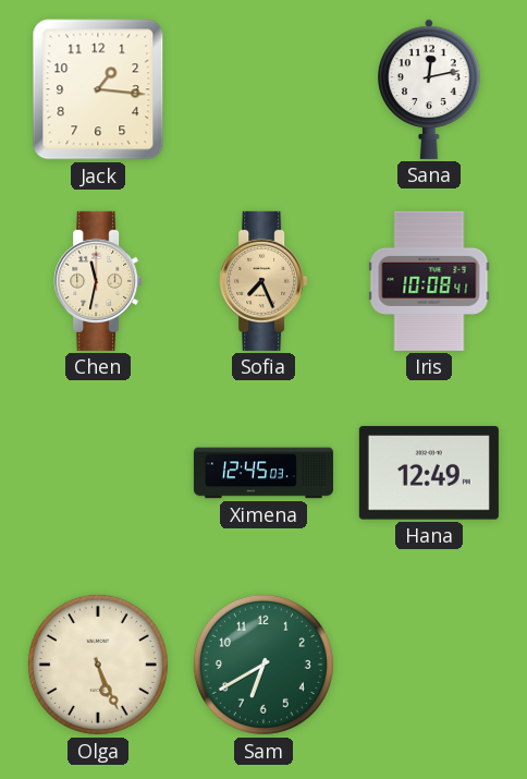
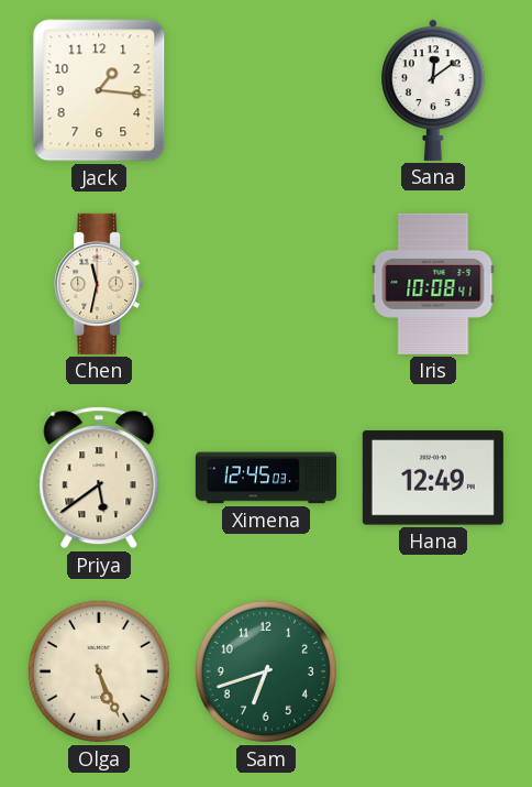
Sana: 12:13 -> 12:09
Sofia: 7:26 -> none
Priya: none -> 5:39
Sam: 6:40 -> 6:42
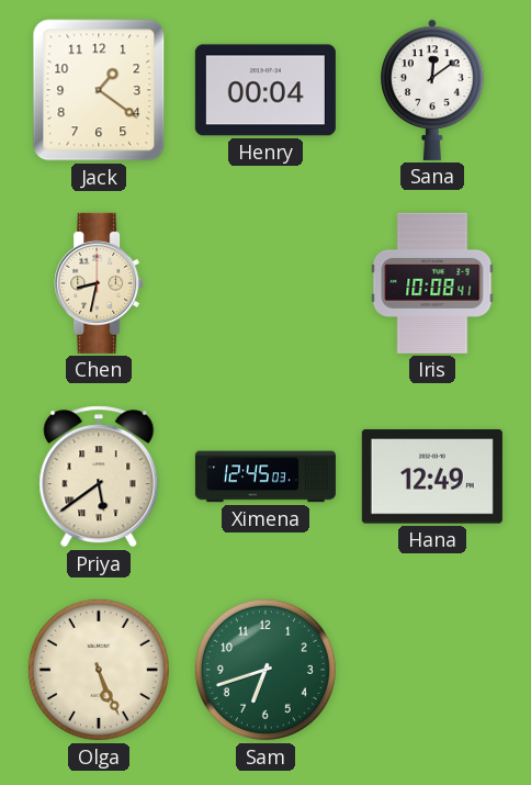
Jack: 1:16 -> 1:21
Henry: none -> 00:04
Chen: 11:32 -> 8:32
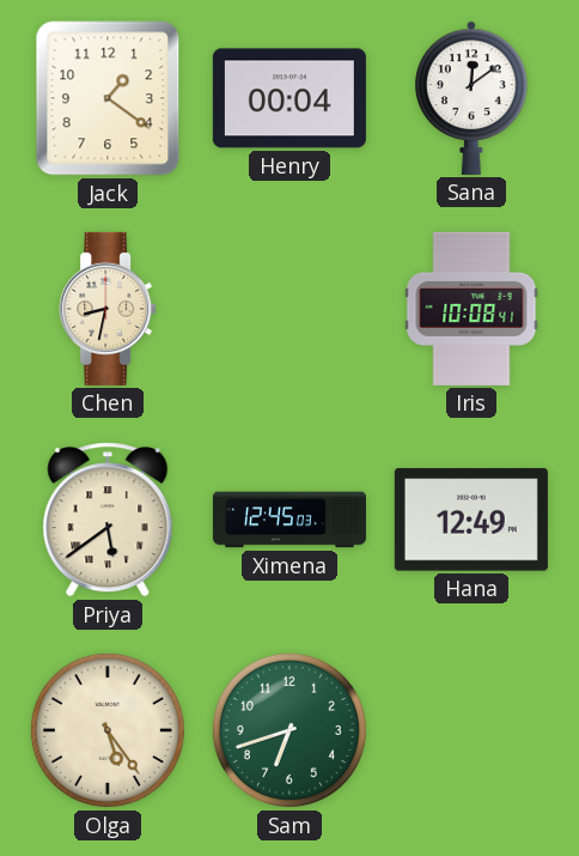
Olga: 5:26 -> 5:24
